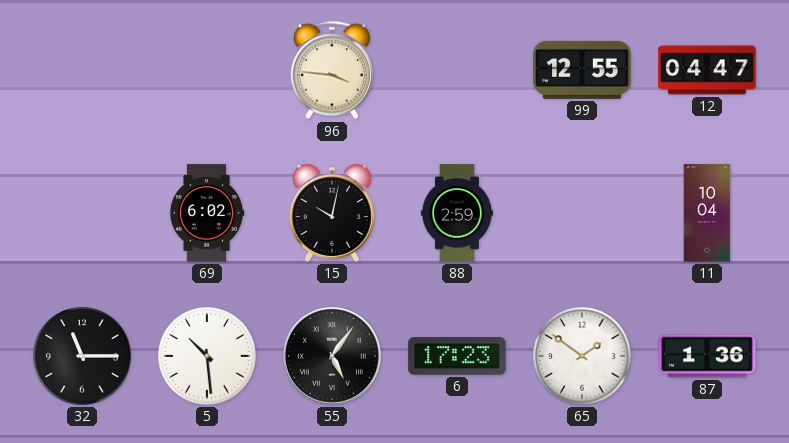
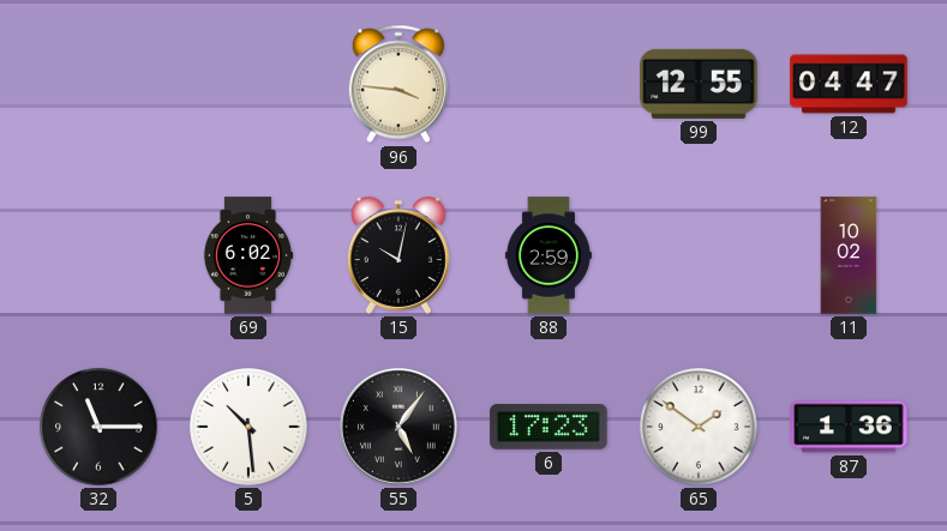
11: 10:04 -> 10:02
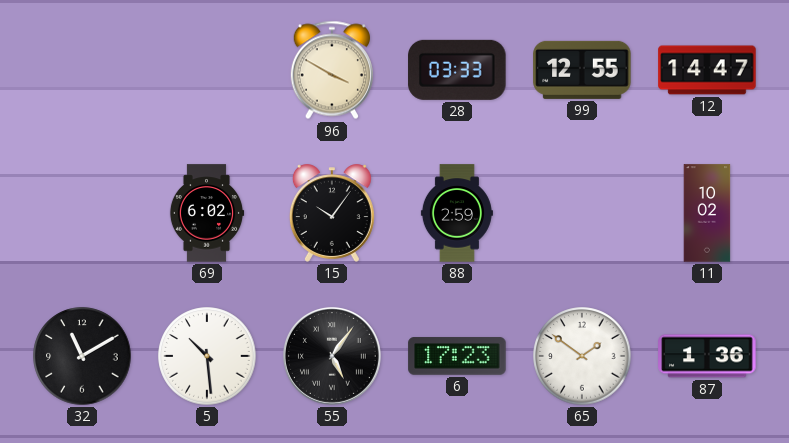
96: 3:46 -> 3:50
28: none -> 03:33
12: 04:47 -> 14:47
15: 10:02 -> 10:06
32: 11:15 -> 11:10
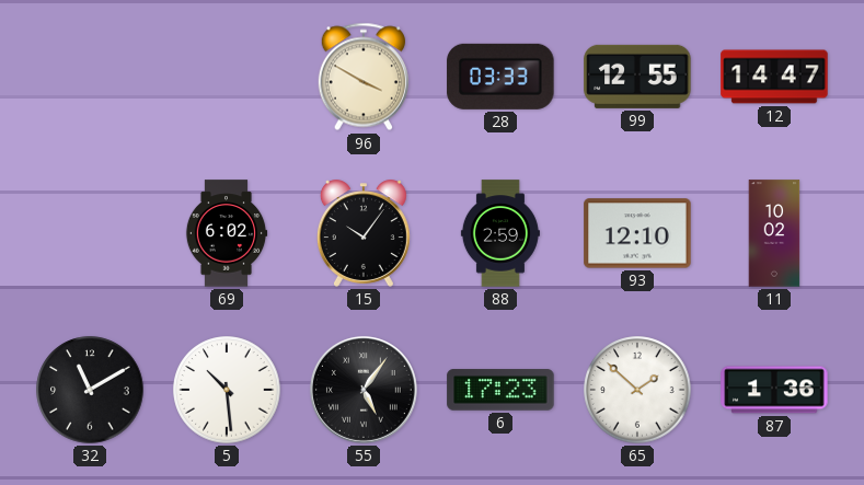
93: none -> 12:10
65: 1:51 -> 1:52
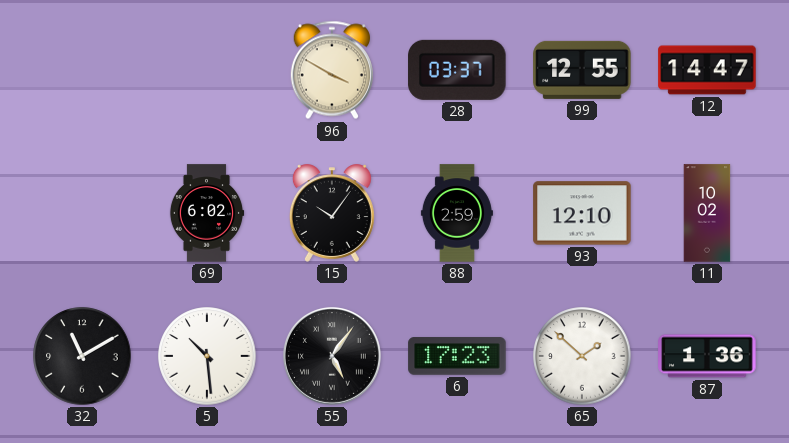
28: 03:33 -> 03:37
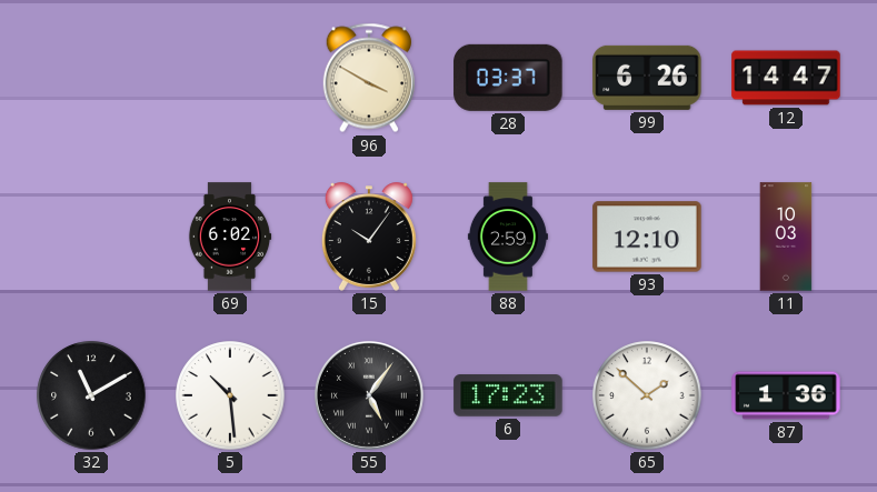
99: 12:55 -> 6:26
11: 10:02 -> 10:03
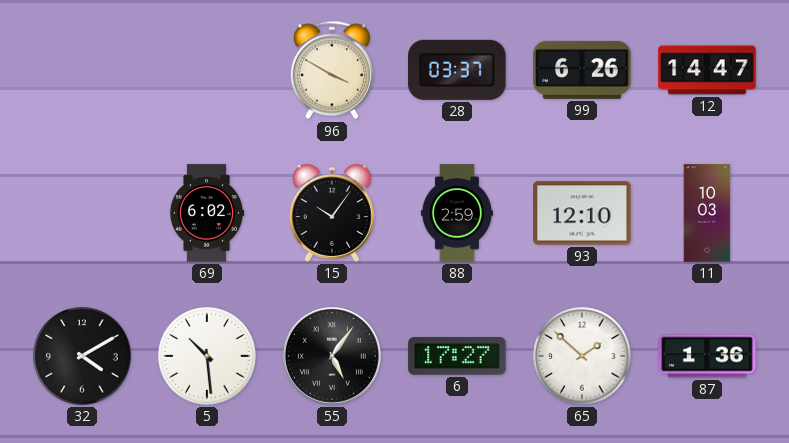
32: 11:10 -> 4:10
6: 17:23 -> 17:27
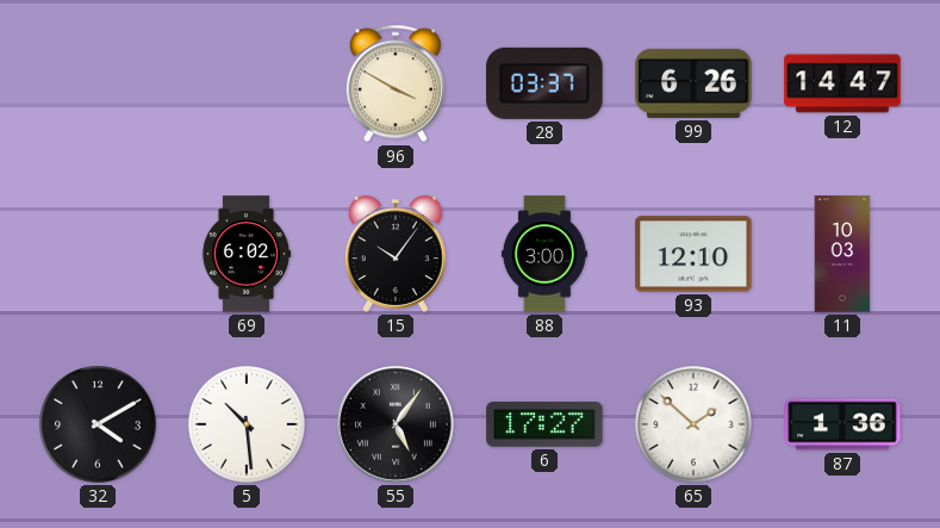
88: 2:59 -> 3:00
